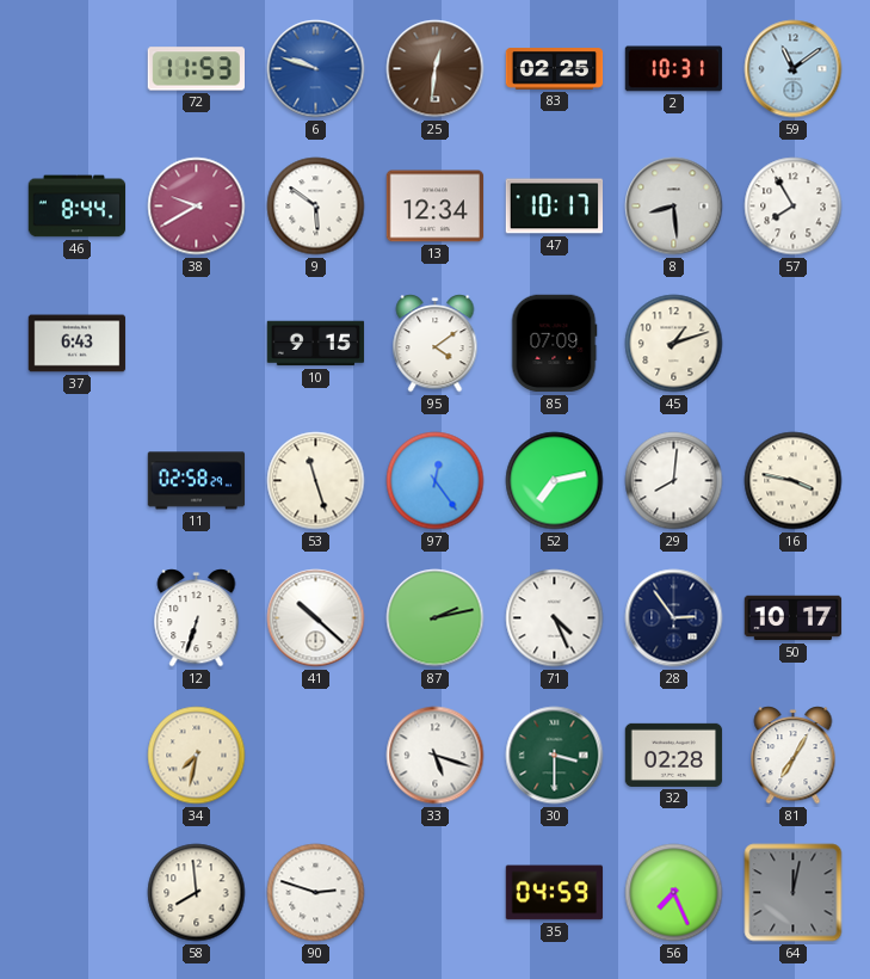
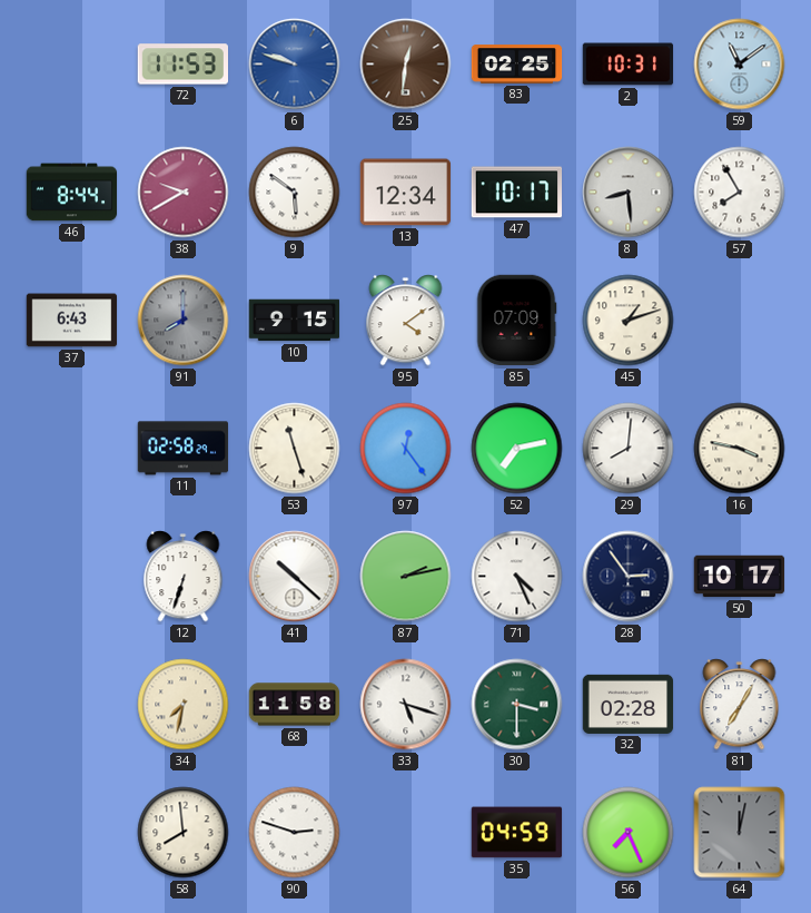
91: none -> 8:00
68: none -> 11:58
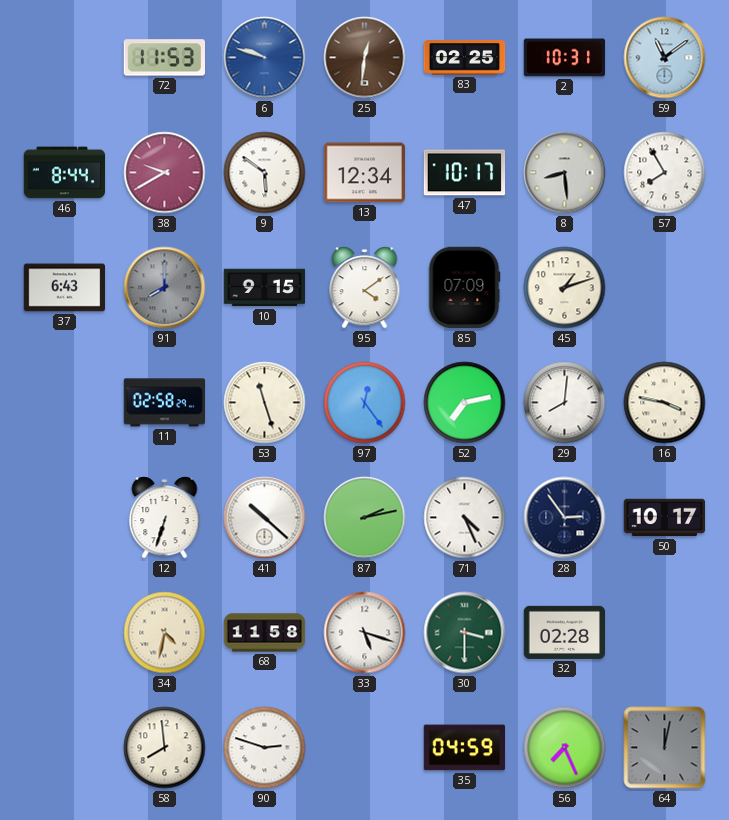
34: 7:32 -> 4:32
81: 7:05 -> none
